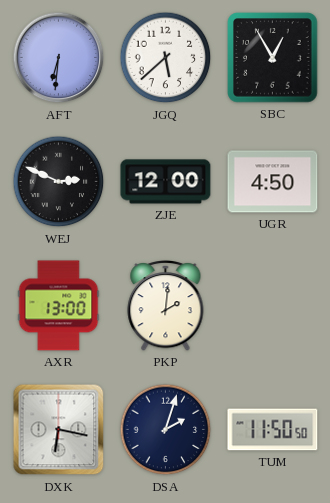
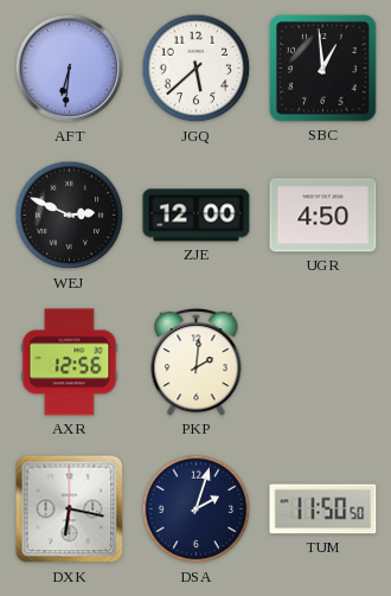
SBC: 12:55 -> 12:59
AXR: 13:00 -> 12:56
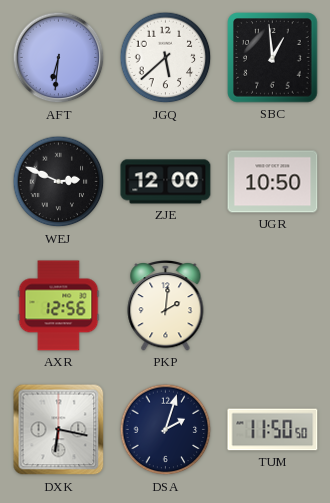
UGR: 4:50 -> 10:50
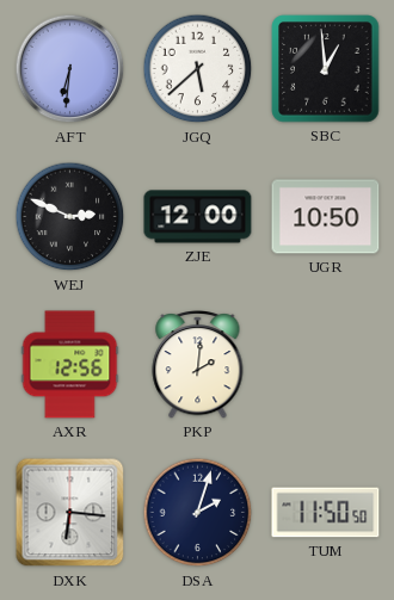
DXK: 6:17 -> 6:16
